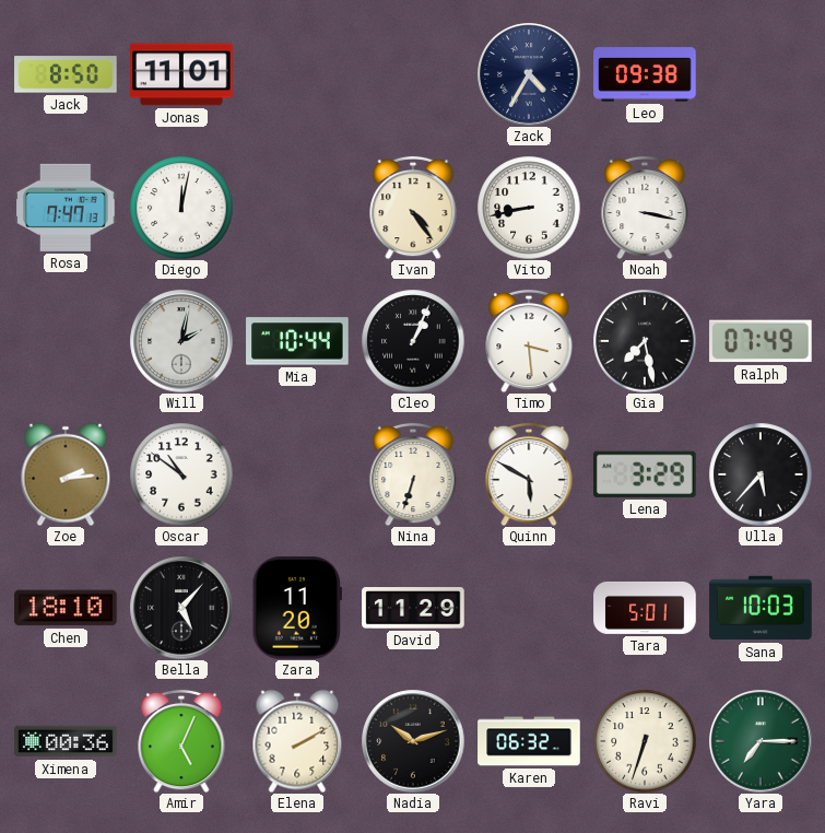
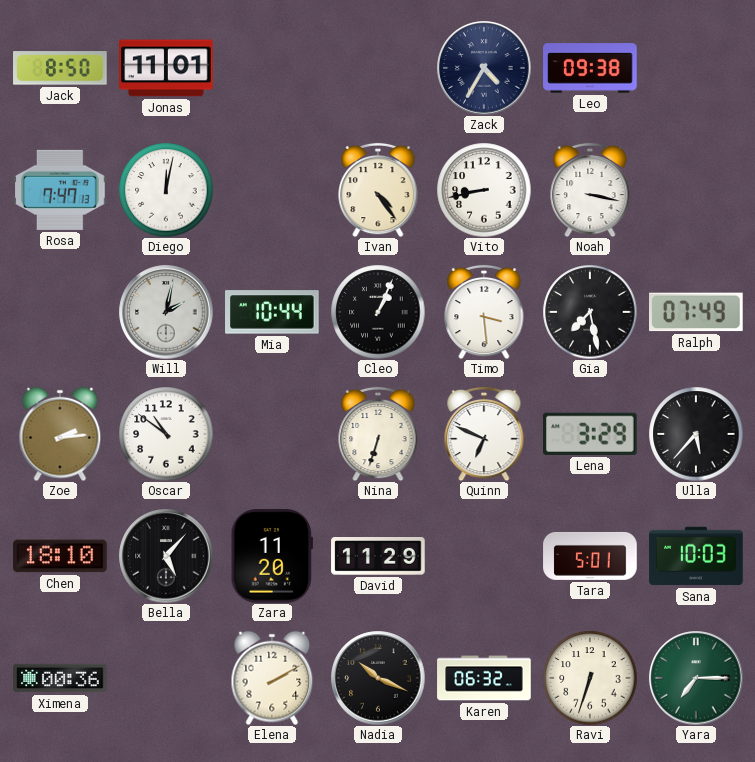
Quinn: 5:50 -> 6:49
Amir: 5:04 -> none
Nadia: 10:12 -> 10:19
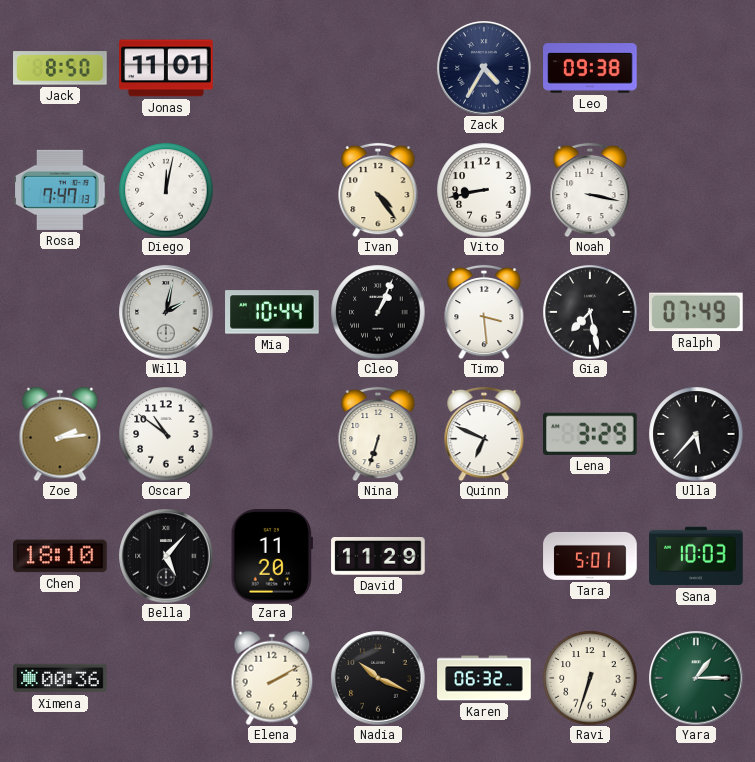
Yara: 7:15 -> 1:15
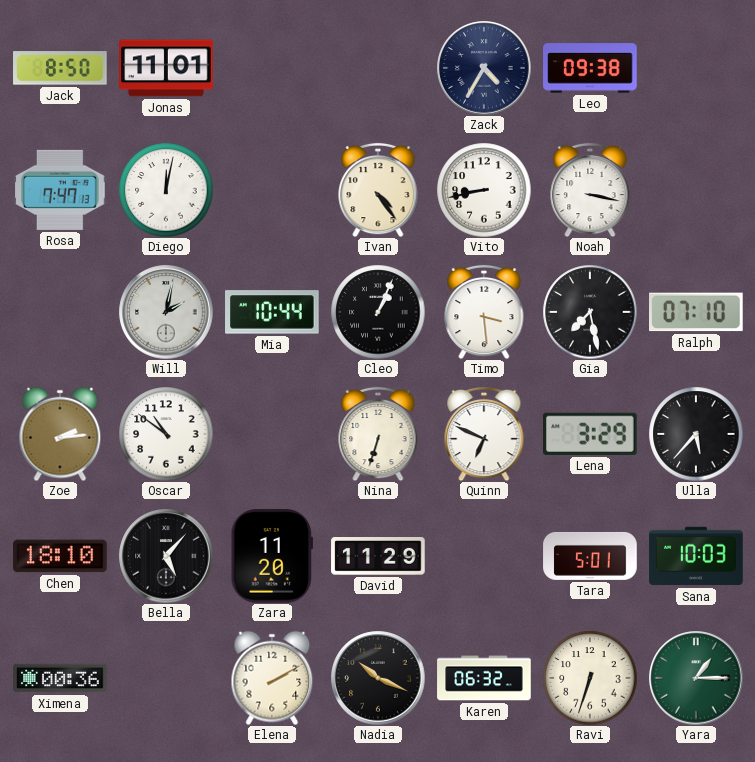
Ralph: 07:49 -> 07:10
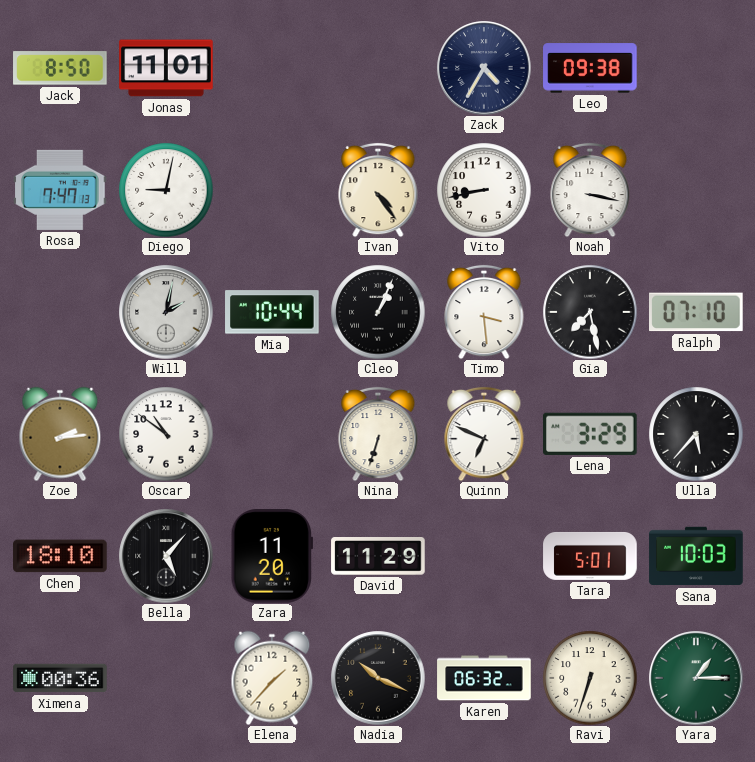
Diego: 12:02 -> 9:02
Elena: 2:10 -> 1:37
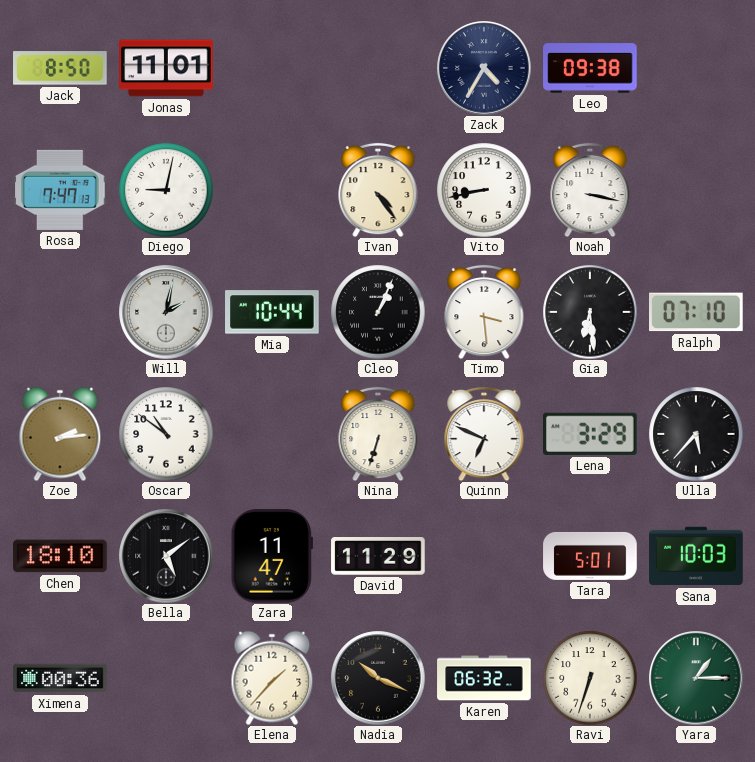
Gia: 7:28 -> 6:29
Bella: 5:07 -> 5:09
Zara: 11:20 -> 11:47
